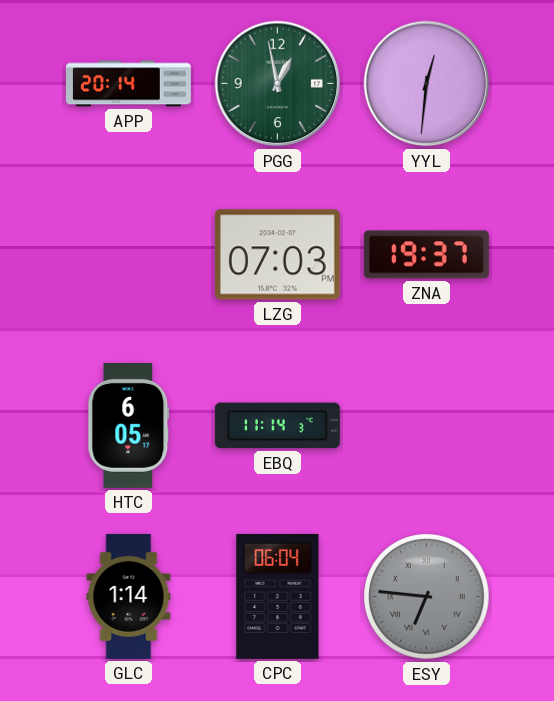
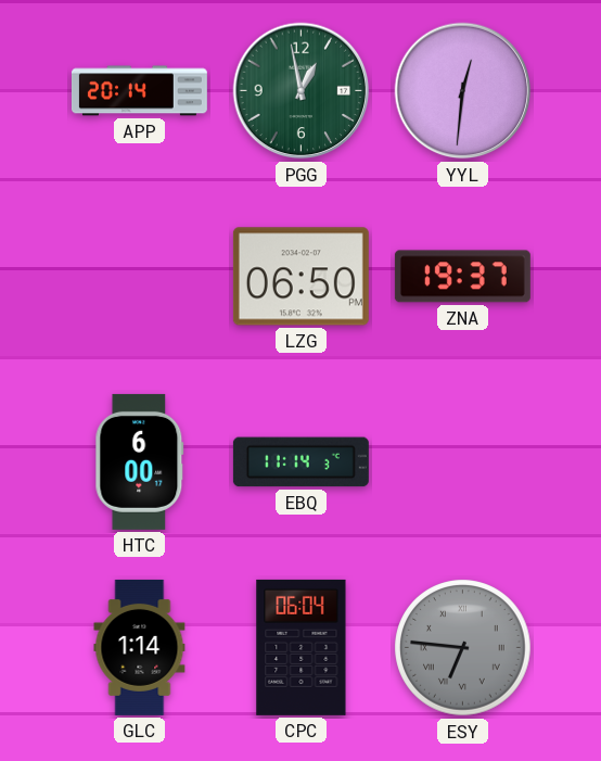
LZG: 07:03 -> 06:50
HTC: 6:05 -> 6:00
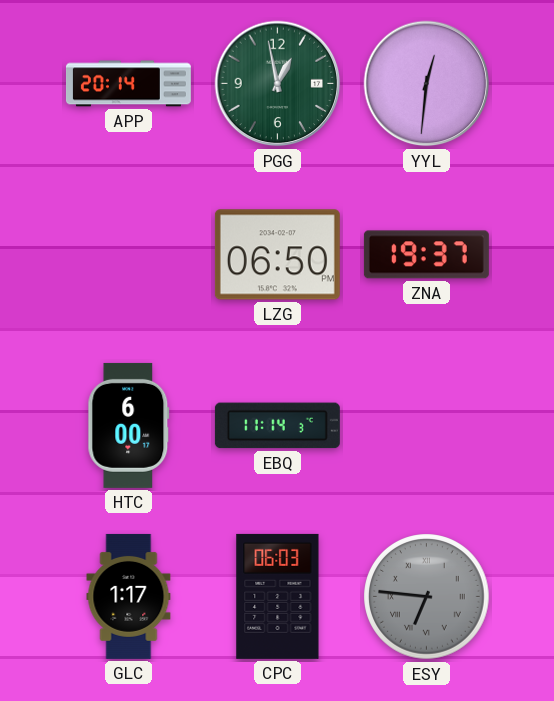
GLC: 1:14 -> 1:17
CPC: 06:04 -> 06:03
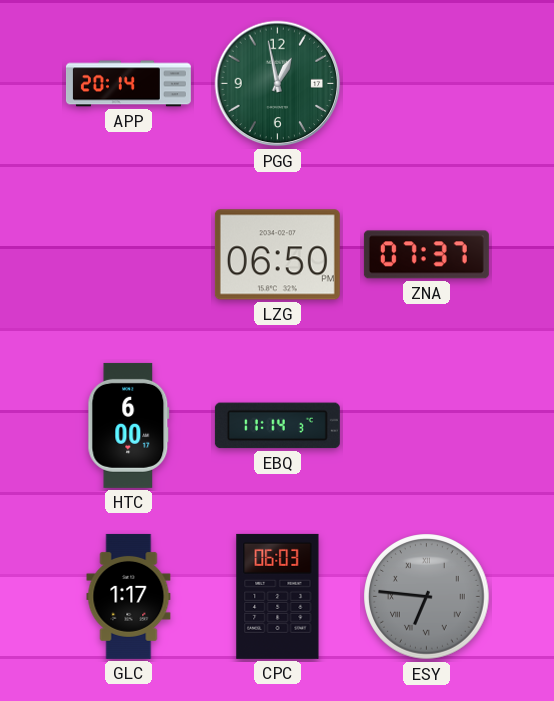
YYL: 12:31 -> none
ZNA: 19:37 -> 07:37
